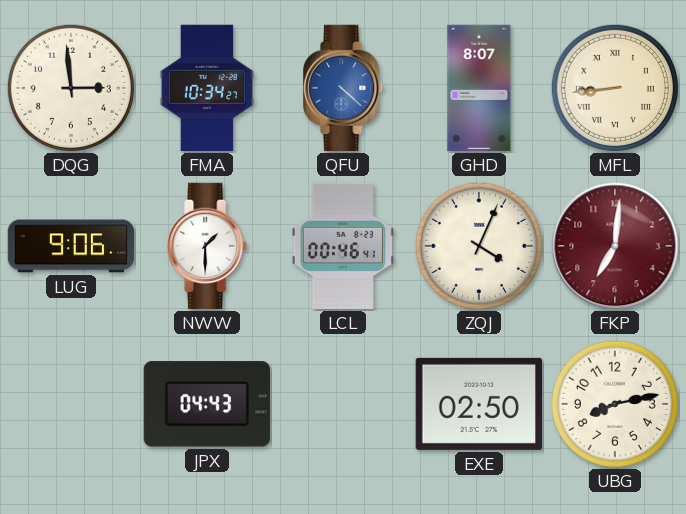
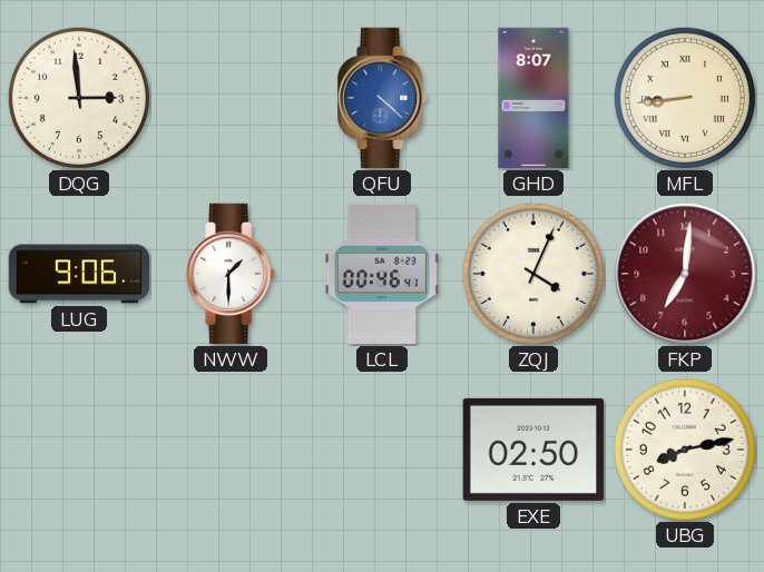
FMA: 10:34 -> none
JPX: 04:43 -> none
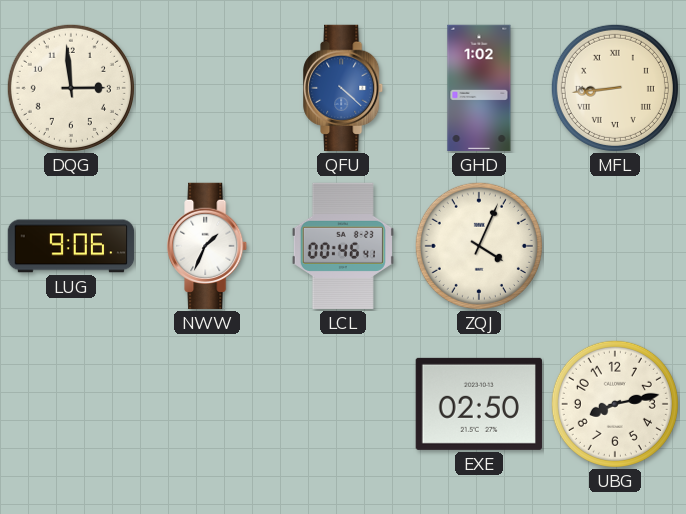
GHD: 8:07 -> 1:02
NWW: 1:30 -> 1:34
FKP: 7:01 -> none
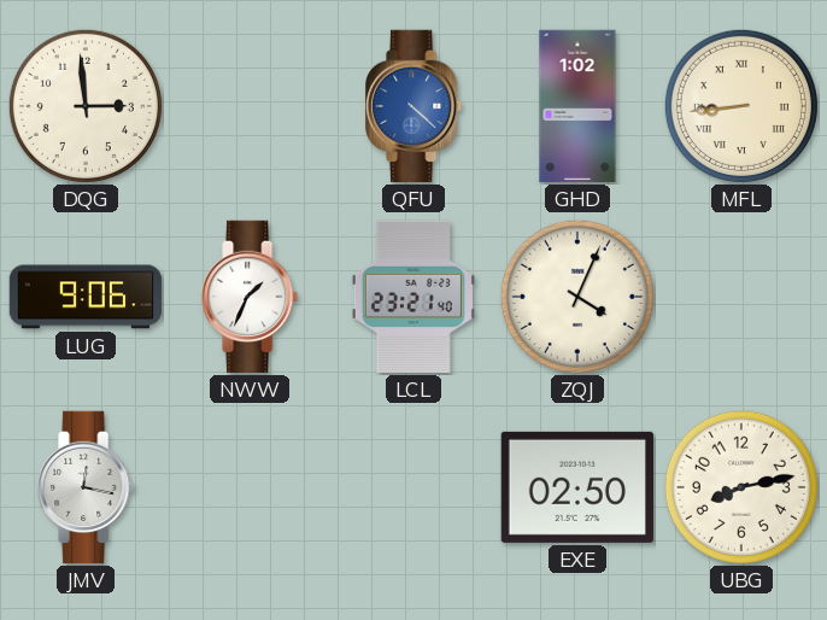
LCL: 00:46 -> 23:21
JMV: none -> 12:17
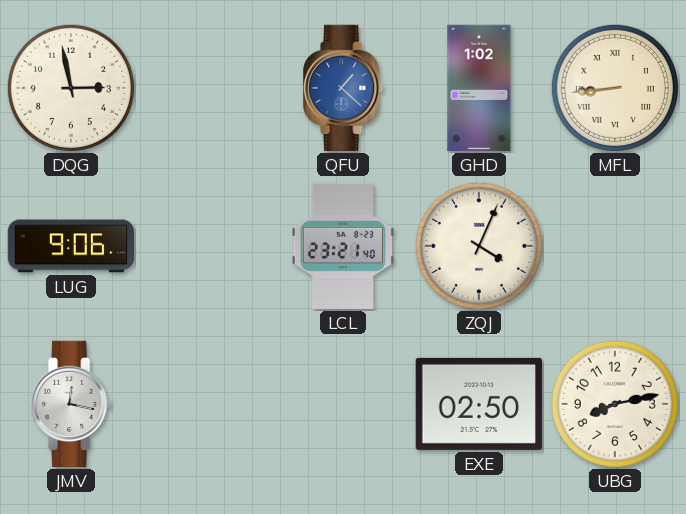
DQG: 2:59 -> 2:58
QFU: 4:22 -> 1:22
NWW: 1:34 -> none
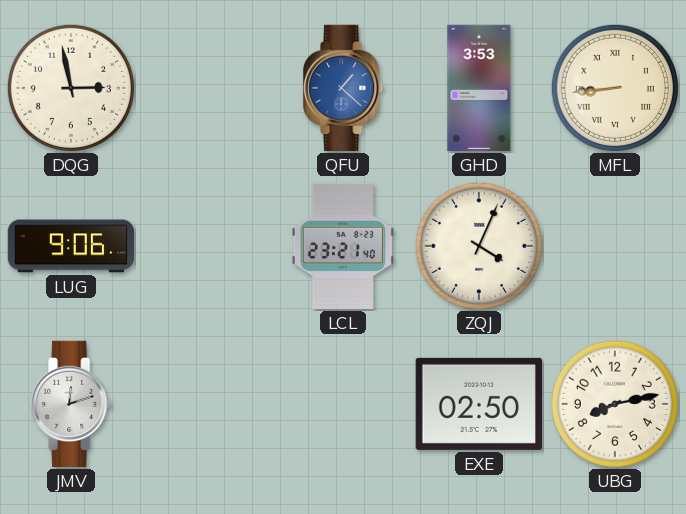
GHD: 1:02 -> 3:53
JMV: 12:17 -> 12:12
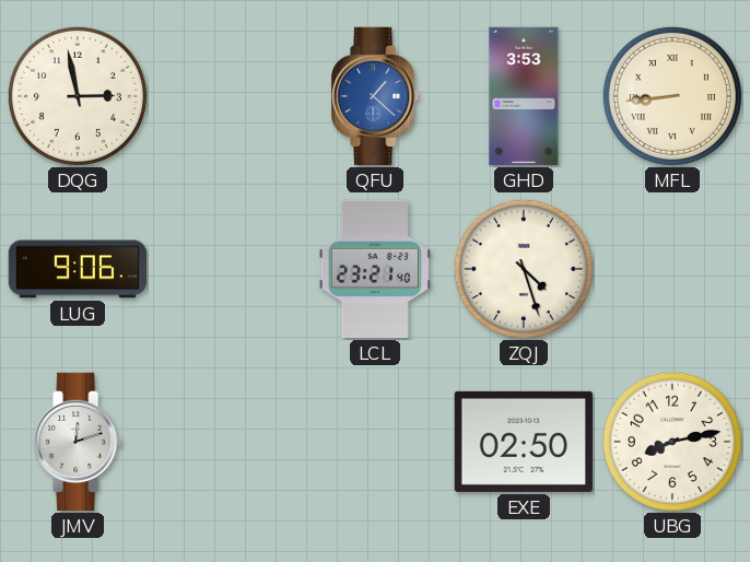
ZQJ: 4:04 -> 4:27
